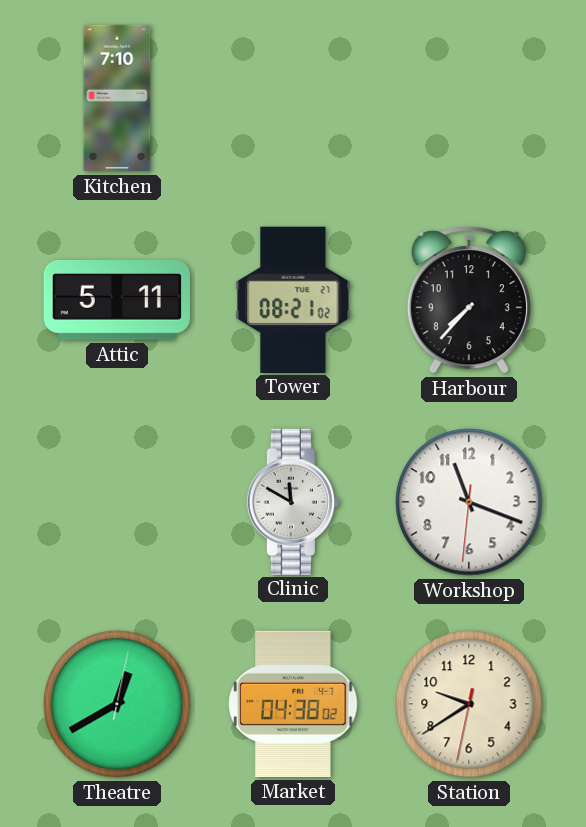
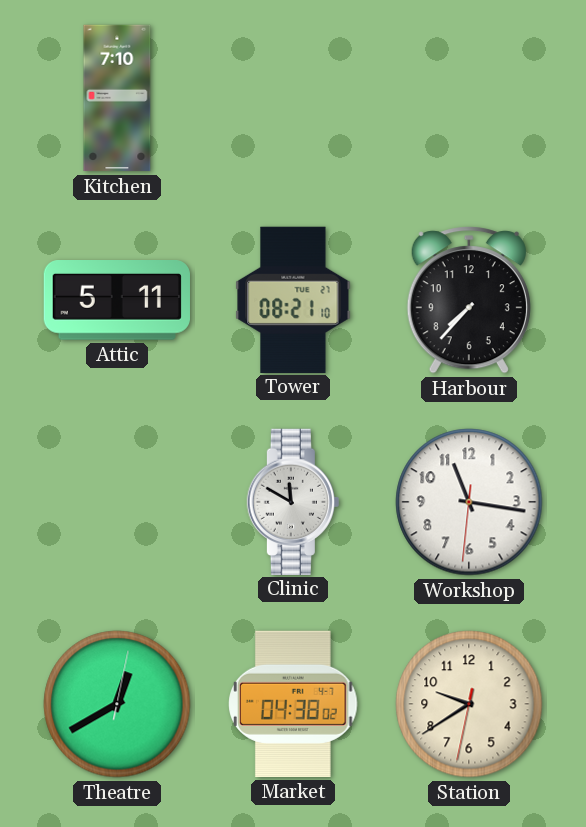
Tower: 08:21:02 -> 08:21:10
Workshop: 11:18 -> 11:16
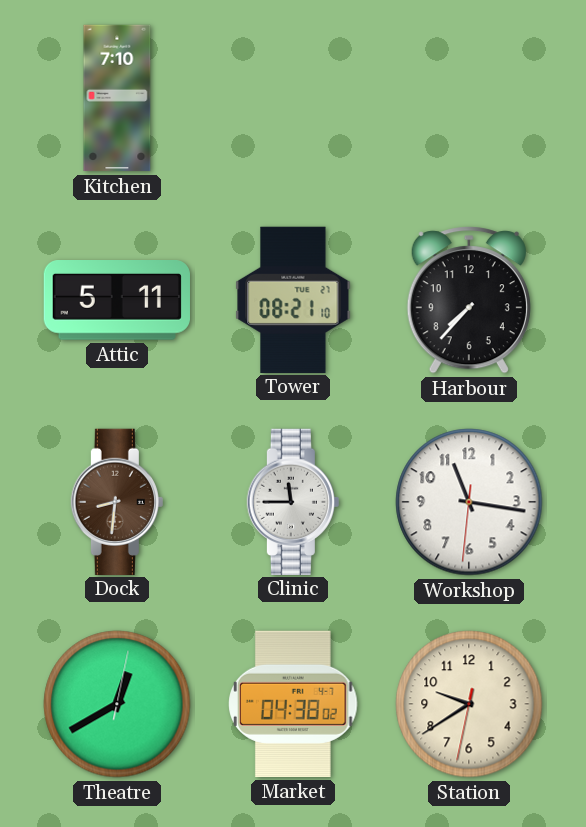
Dock: none -> 8:31
Clinic: 11:50 -> 11:45
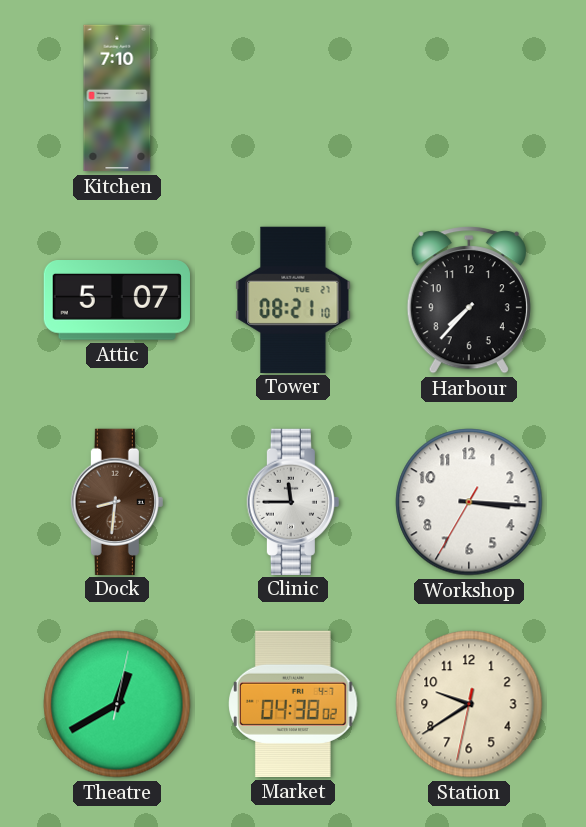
Attic: 5:11 -> 5:07
Workshop: 11:16 -> 3:15
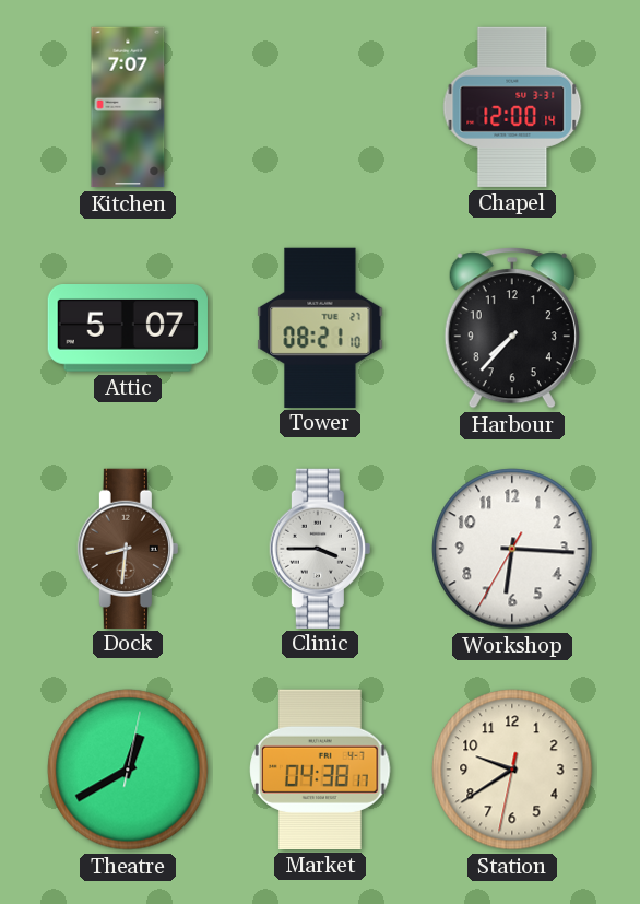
Kitchen: 7:10 -> 7:07
Chapel: none -> 12:00
Clinic: 11:45 -> 3:45
Workshop: 3:15 -> 6:15
Market: 04:38:02 -> 04:38:17
